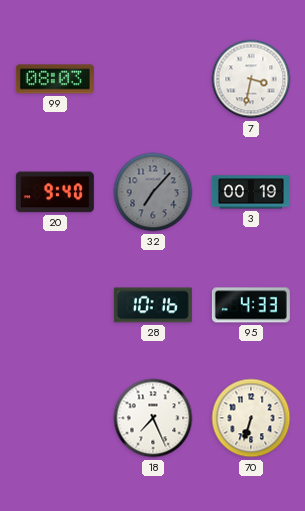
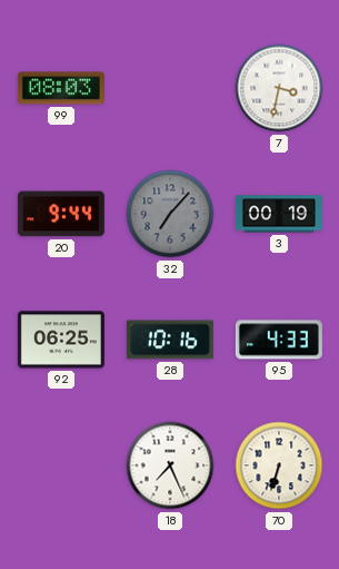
20: 9:40 -> 9:44
92: none -> 06:25
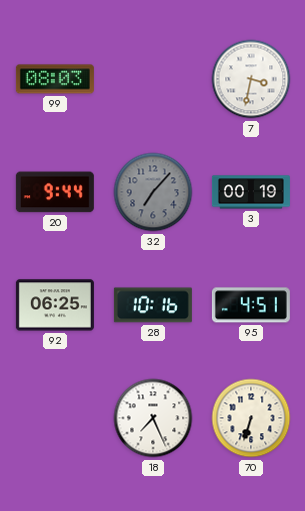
95: 4:33 -> 4:51
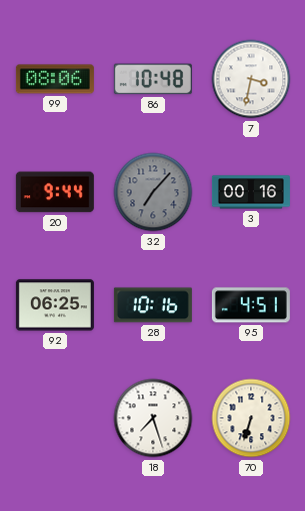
99: 08:03 -> 08:06
86: none -> 10:48
3: 00:19 -> 00:16
18: 7:26 -> 7:27
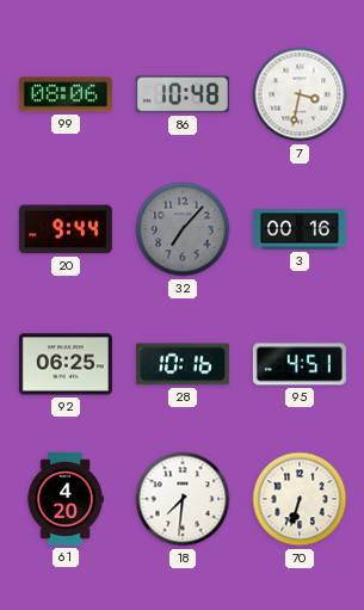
61: none -> 4:20
18: 7:27 -> 7:31
